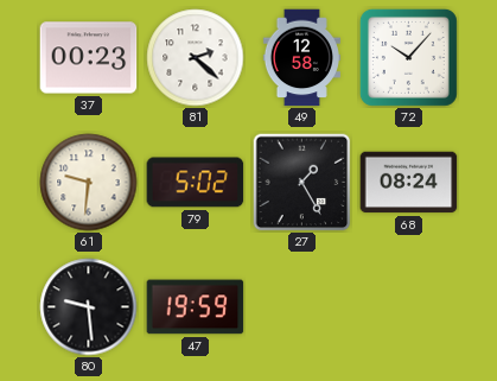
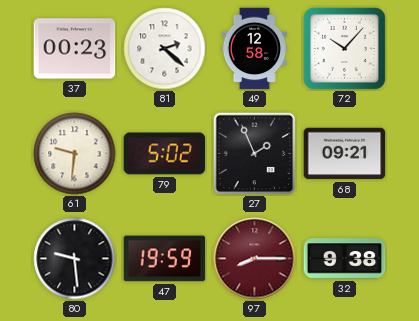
27: 1:25 -> 1:56
68: 08:24 -> 09:21
97: none -> 8:15
32: none -> 9:38
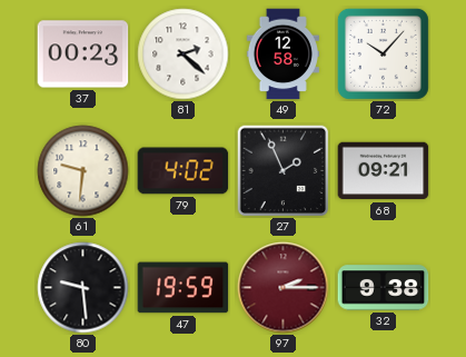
79: 5:02 -> 4:02
97: 8:15 -> 2:15
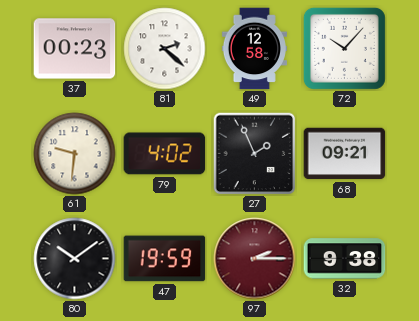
80: 9:29 -> 10:09
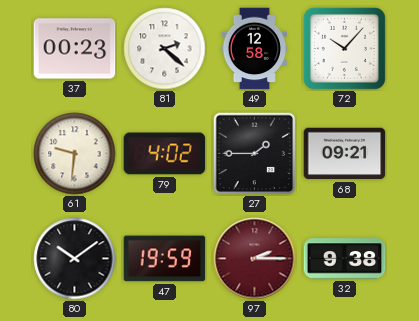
27: 1:56 -> 1:45
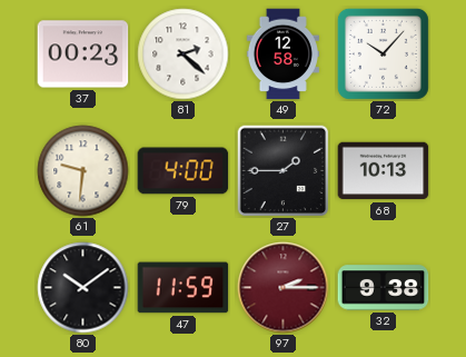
79: 4:02 -> 4:00
68: 09:21 -> 10:13
47: 19:59 -> 11:59
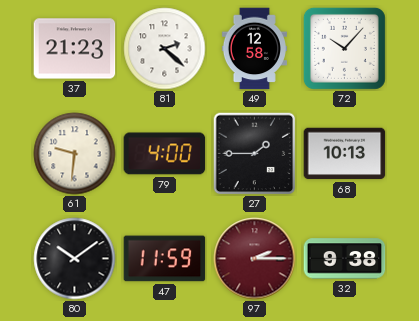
37: 00:23 -> 21:23
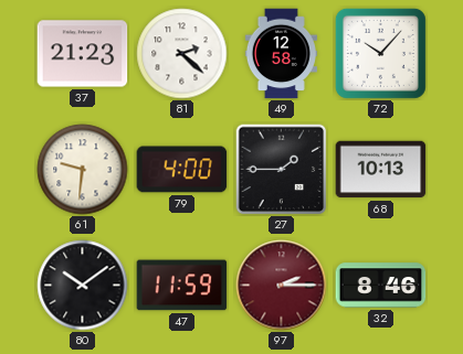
32: 9:38 -> 8:46
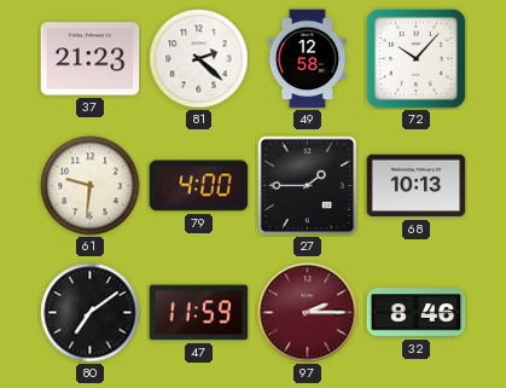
80: 10:09 -> 7:09
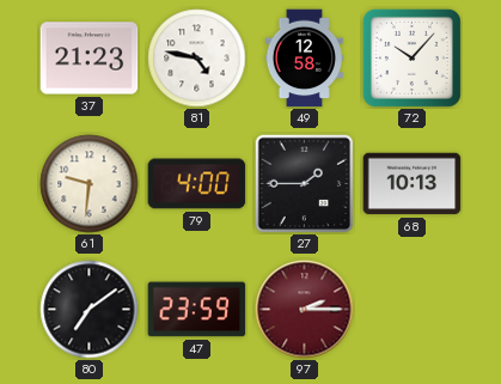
81: 2:22 -> 4:47
47: 11:59 -> 23:59
32: 8:46 -> none
